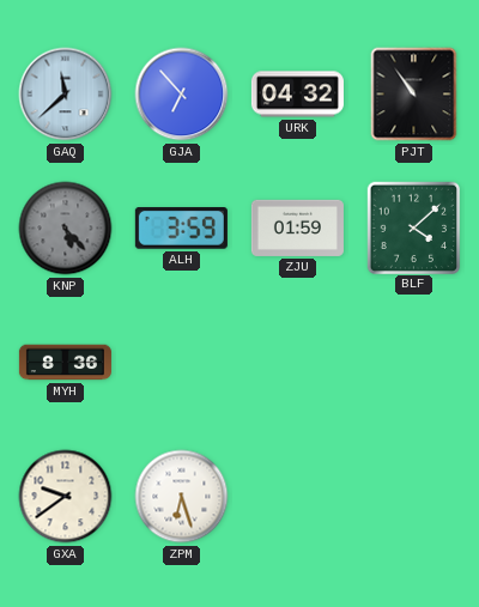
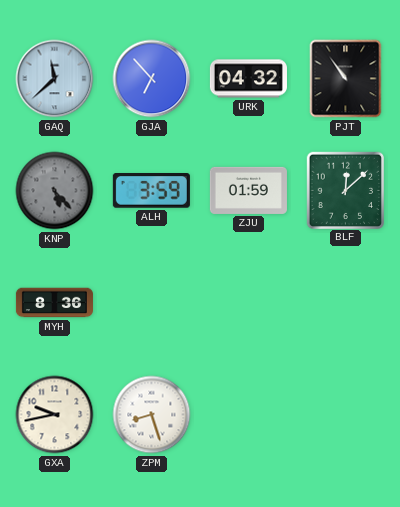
BLF: 4:08 -> 12:08
GXA: 9:39 -> 9:43
ZPM: 6:27 -> 8:27
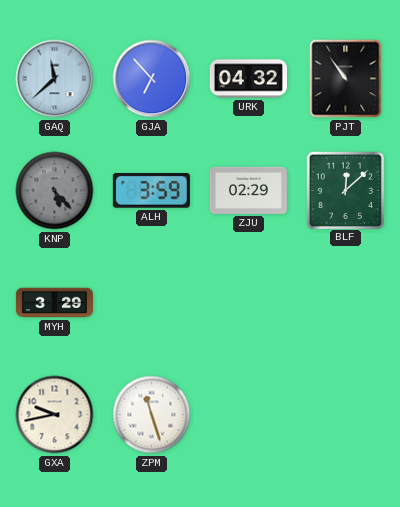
ZJU: 01:59 -> 02:29
MYH: 8:36 -> 3:29
ZPM: 8:27 -> 11:27
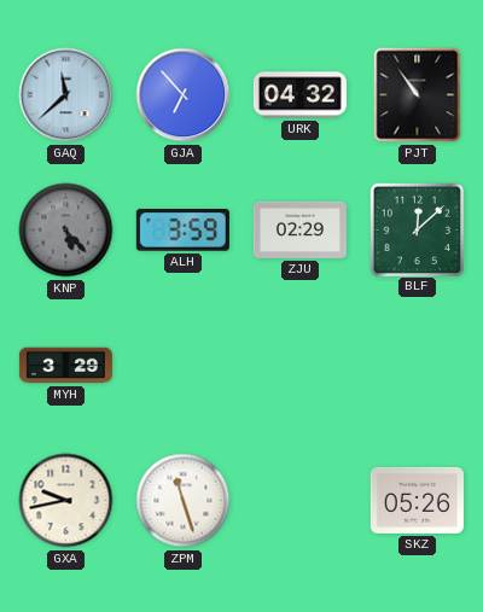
SKZ: none -> 05:26
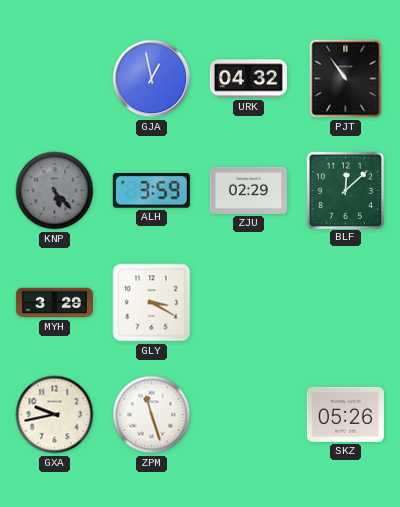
GAQ: 11:38 -> none
GJA: 6:53 -> 12:58
GLY: none -> 3:20
